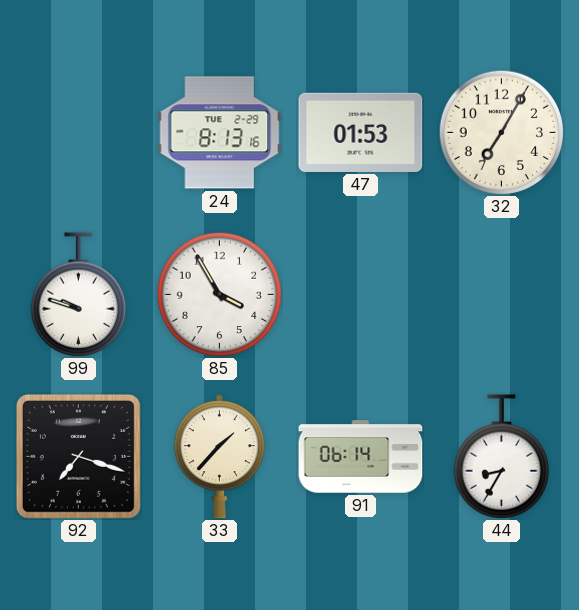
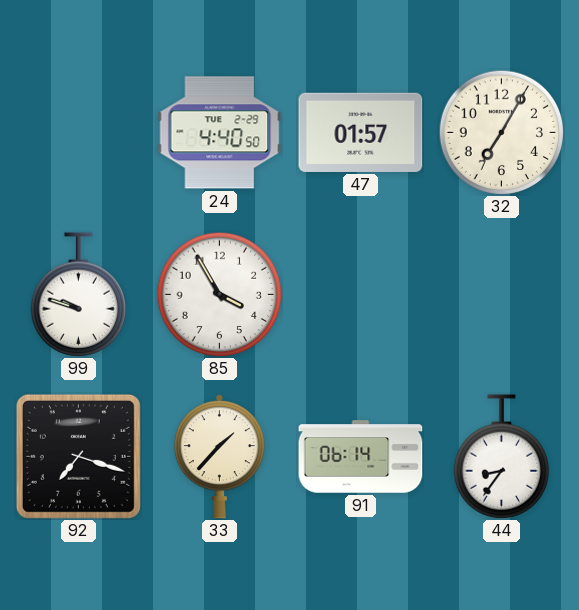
24: 8:13 -> 4:40
47: 01:53 -> 01:57
44: 8:35 -> 8:36
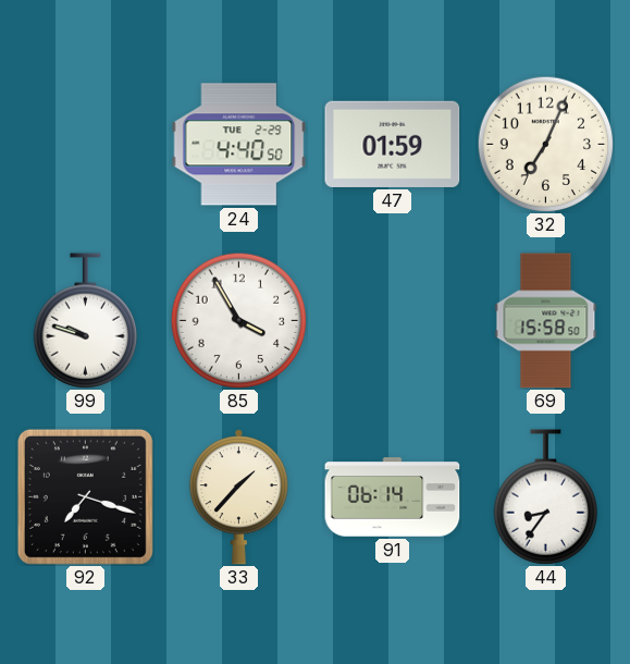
47: 01:57 -> 01:59
32: 7:05 -> 7:04
69: none -> 15:58
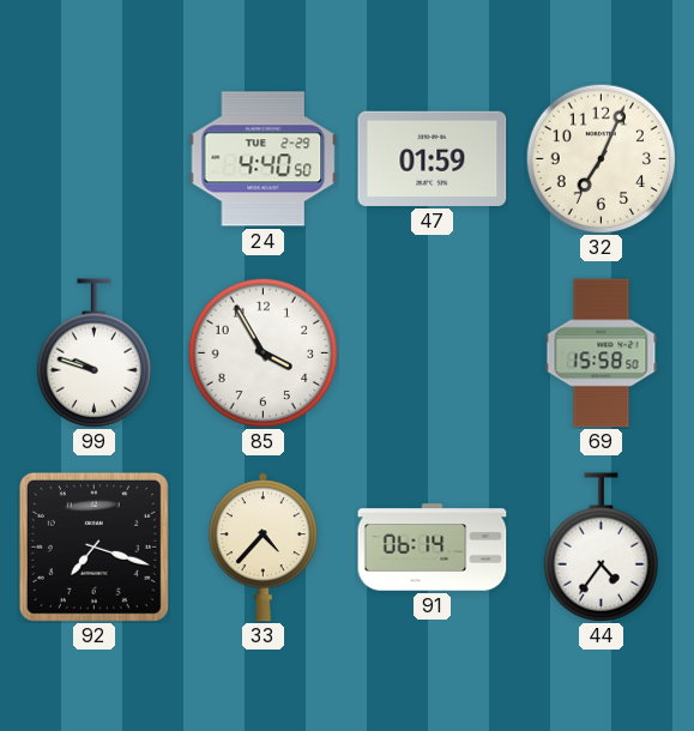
33: 1:37 -> 4:37
44: 8:36 -> 4:36
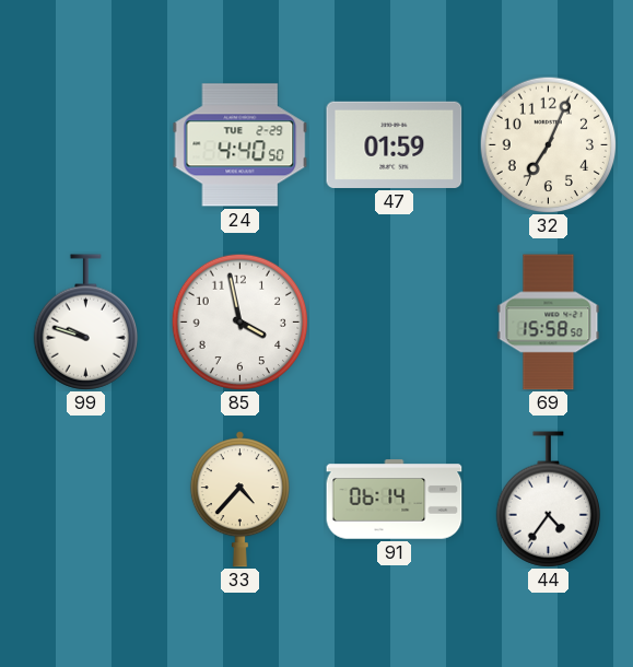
85: 3:55 -> 3:58
92: 7:18 -> none
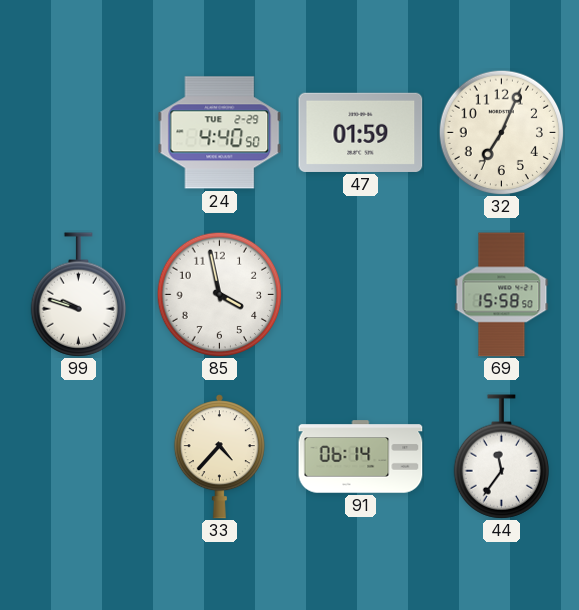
44: 4:36 -> 11:36
